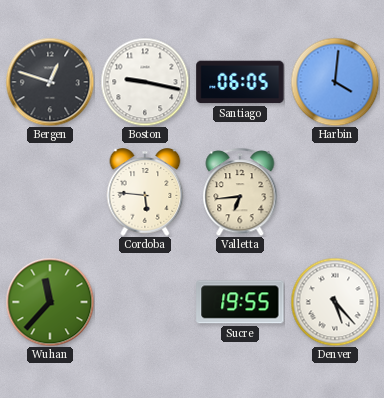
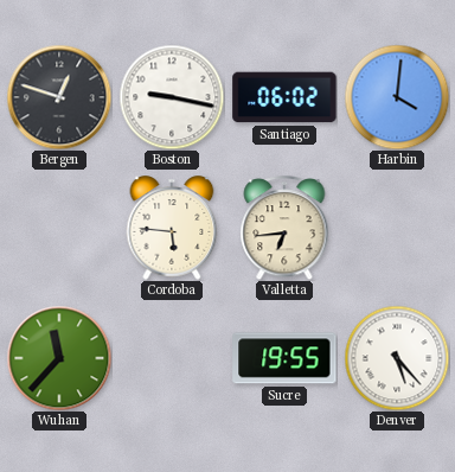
Santiago: 06:05 -> 06:02
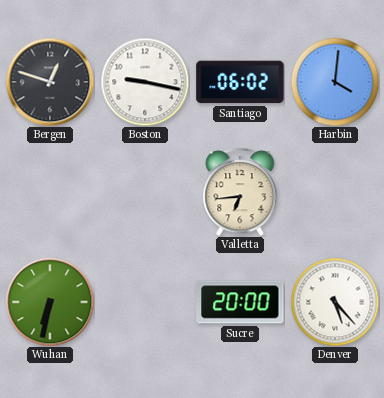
Cordoba: 5:46 -> none
Wuhan: 11:37 -> 6:32
Sucre: 19:55 -> 20:00
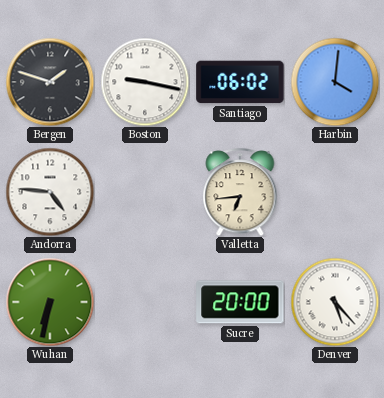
Bergen: 12:48 -> 1:48
Andorra: none -> 4:46
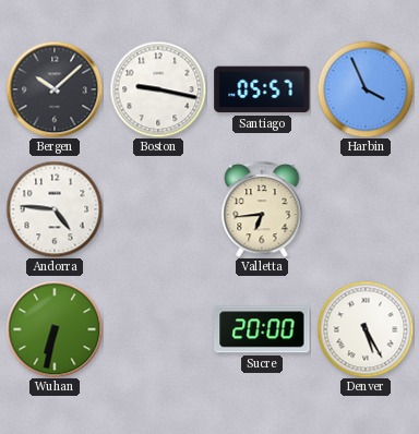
Bergen: 1:48 -> 10:08
Santiago: 06:02 -> 05:57
Harbin: 4:01 -> 3:56
Denver: 5:23 -> 5:25
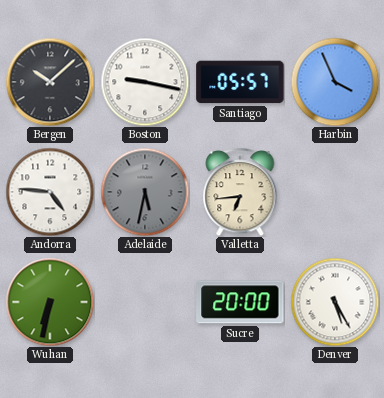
Adelaide: none -> 5:32
